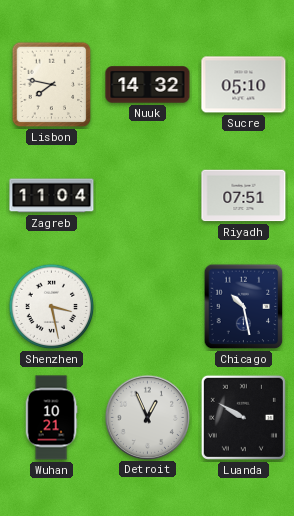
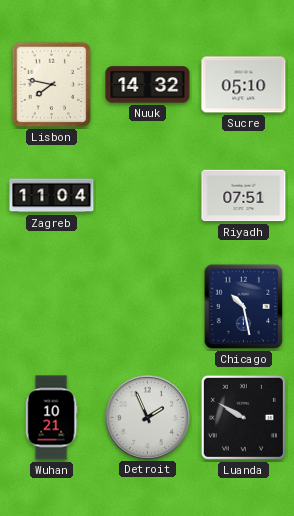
Shenzhen: 3:28 -> none
Detroit: 12:56 -> 1:56
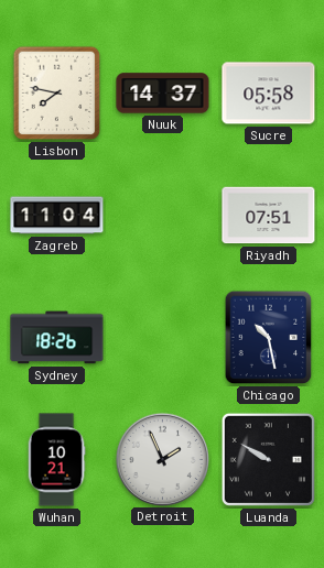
Nuuk: 14:32 -> 14:37
Sucre: 05:10 -> 05:58
Sydney: none -> 18:26
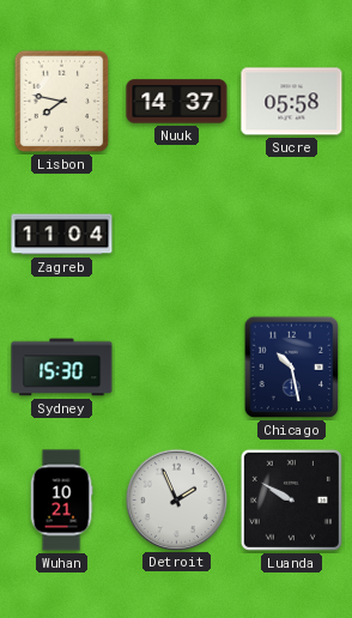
Riyadh: 07:51 -> none
Sydney: 18:26 -> 15:30
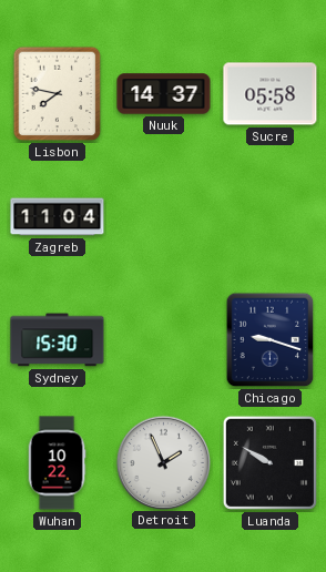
Chicago: 10:28 -> 9:18
Wuhan: 10:21 -> 10:22
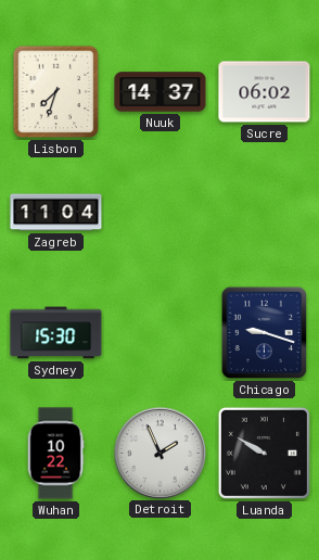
Lisbon: 7:47 -> 7:33
Sucre: 05:58 -> 06:02
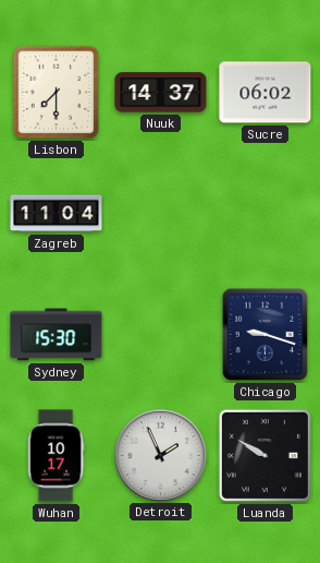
Lisbon: 7:33 -> 7:30
Wuhan: 10:22 -> 10:17
